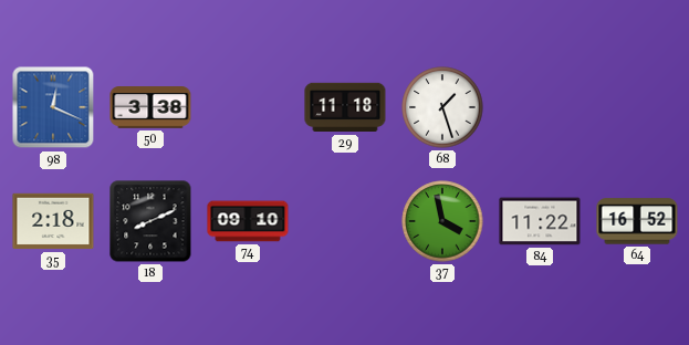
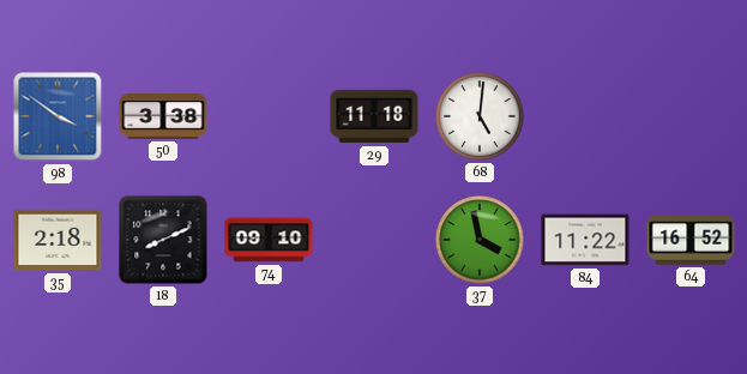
98: 12:19 -> 3:51
68: 1:27 -> 5:01
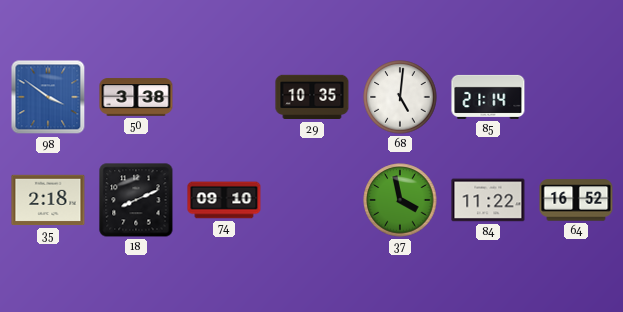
29: 11:18 -> 10:35
85: none -> 21:14
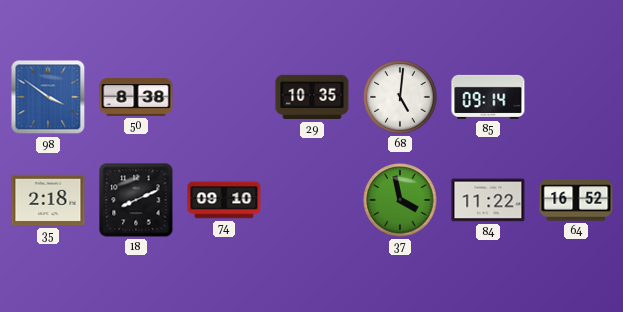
50: 3:38 -> 8:38
85: 21:14 -> 09:14
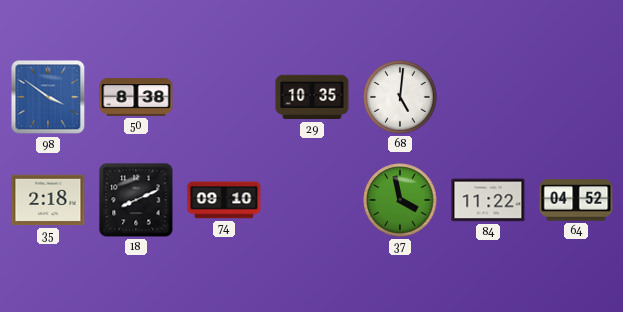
85: 09:14 -> none
64: 16:52 -> 04:52
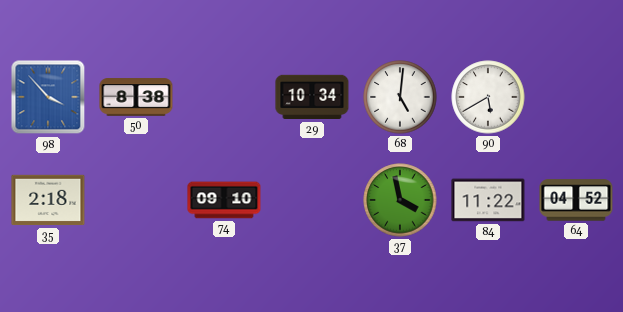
98: 3:51 -> 3:53
29: 10:35 -> 10:34
90: none -> 5:40
18: 8:11 -> none
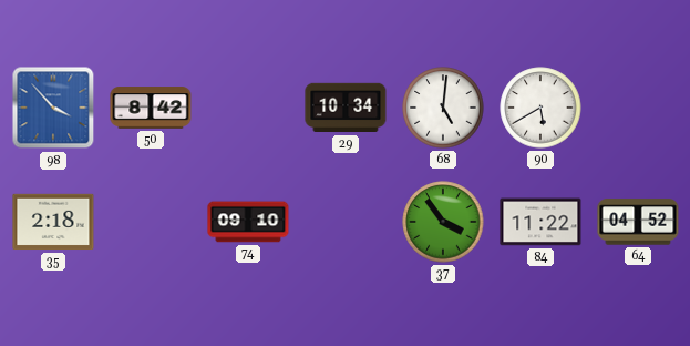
50: 8:38 -> 8:42
37: 3:58 -> 3:54
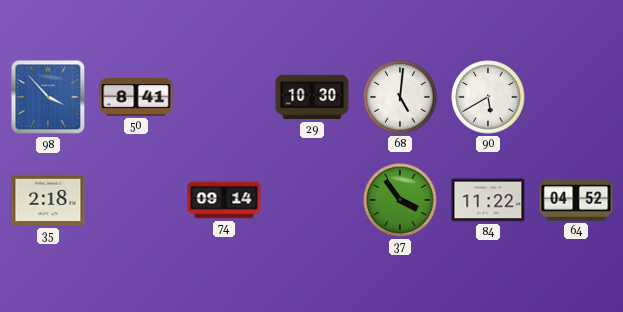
50: 8:42 -> 8:41
29: 10:34 -> 10:30
74: 09:10 -> 09:14
